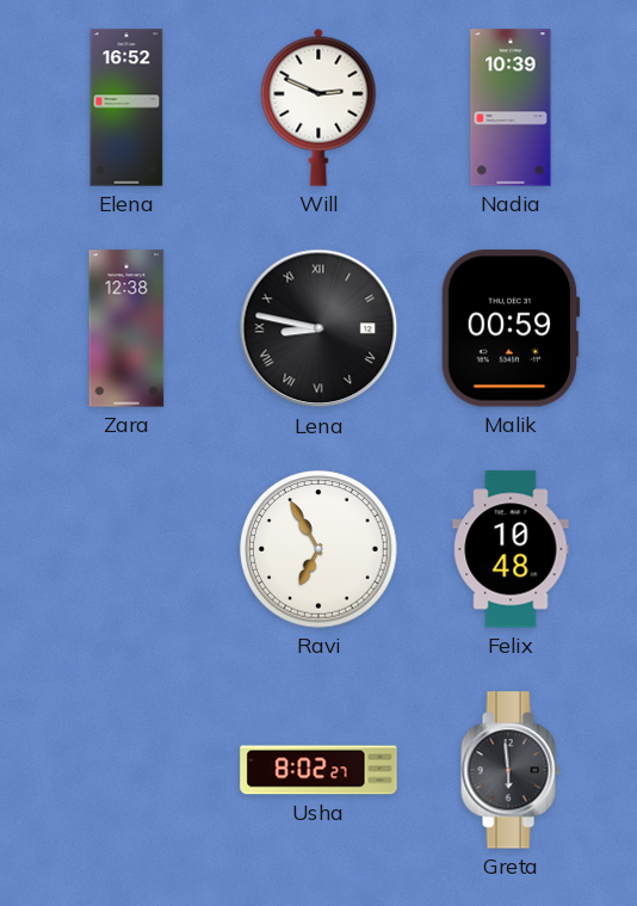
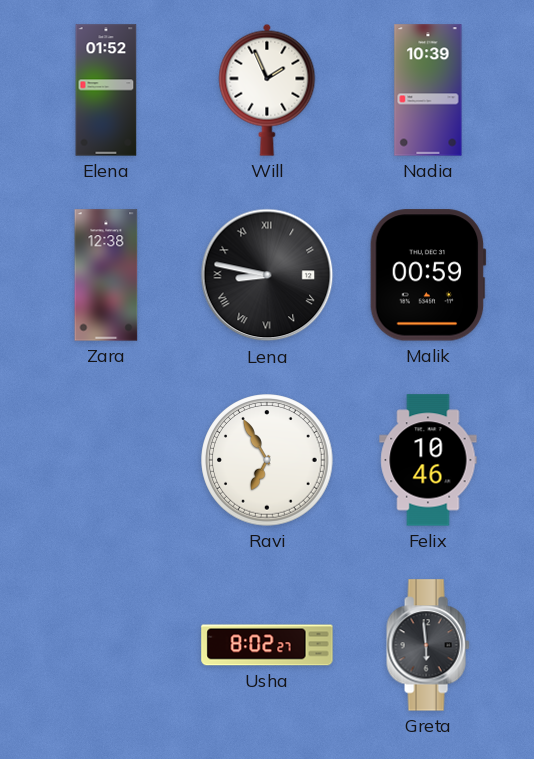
Elena: 16:52 -> 01:52
Will: 2:49 -> 1:56
Felix: 10:48 -> 10:46
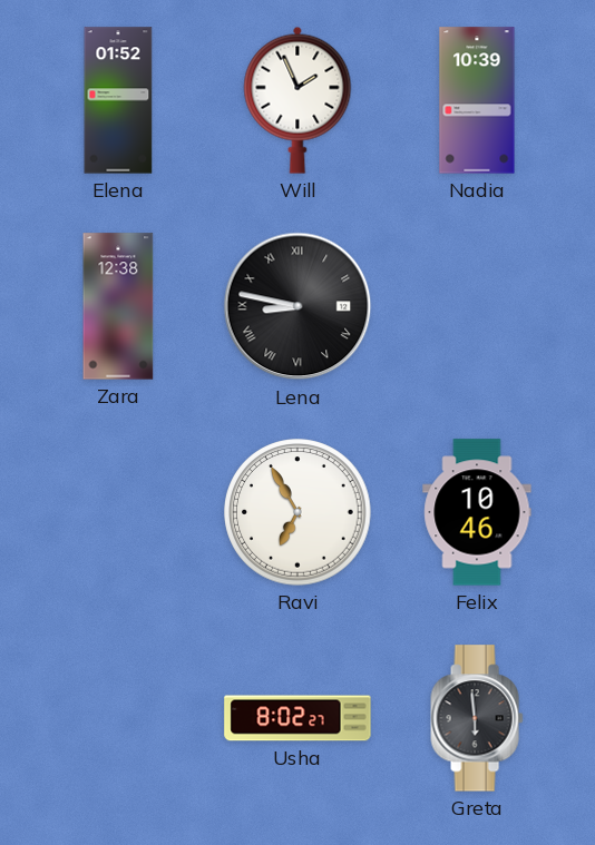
Malik: 00:59 -> none
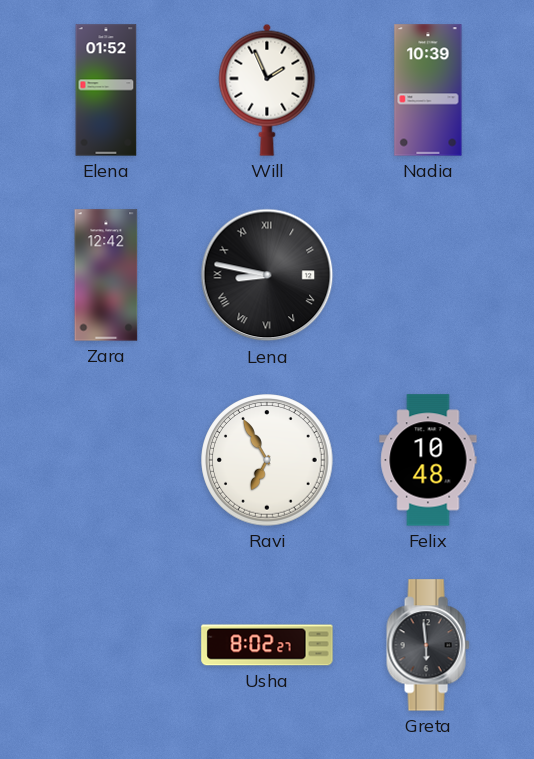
Zara: 12:38 -> 12:42
Felix: 10:46 -> 10:48
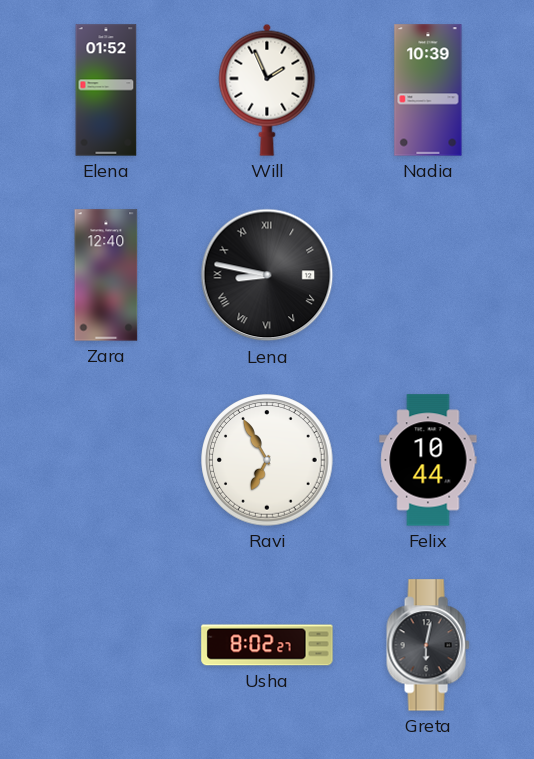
Zara: 12:42 -> 12:40
Felix: 10:48 -> 10:44
Greta: 5:59 -> 6:02
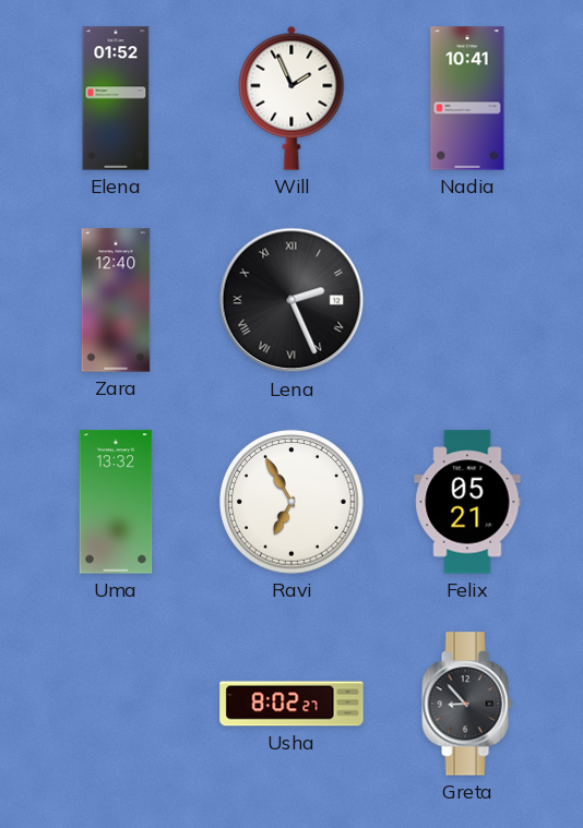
Nadia: 10:39 -> 10:41
Lena: 8:47 -> 2:26
Uma: none -> 13:32
Felix: 10:44 -> 05:21
Greta: 6:02 -> 8:53
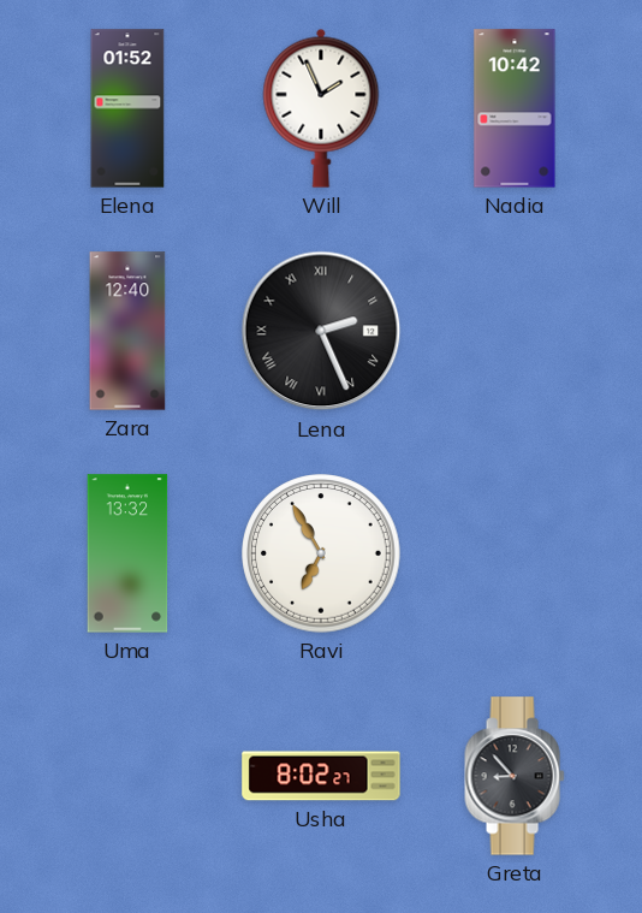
Nadia: 10:41 -> 10:42
Felix: 05:21 -> none
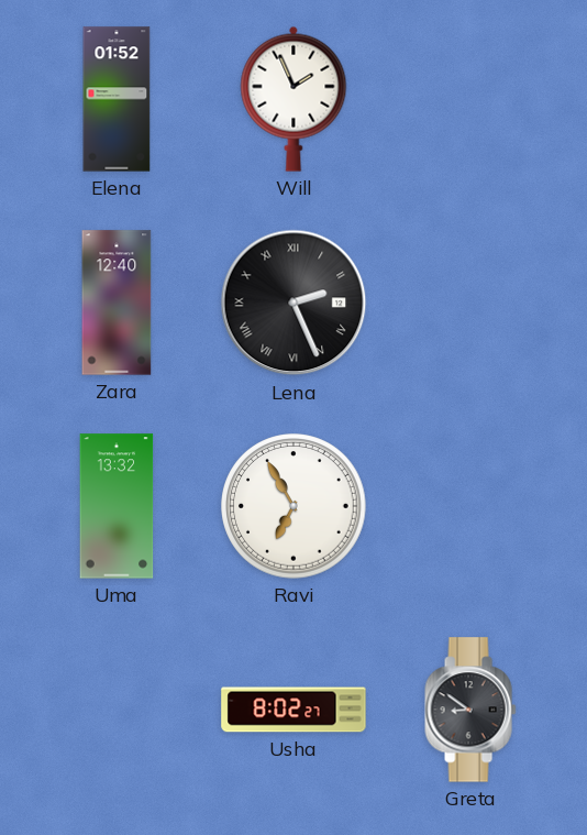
Nadia: 10:42 -> none
Greta: 8:53 -> 8:51
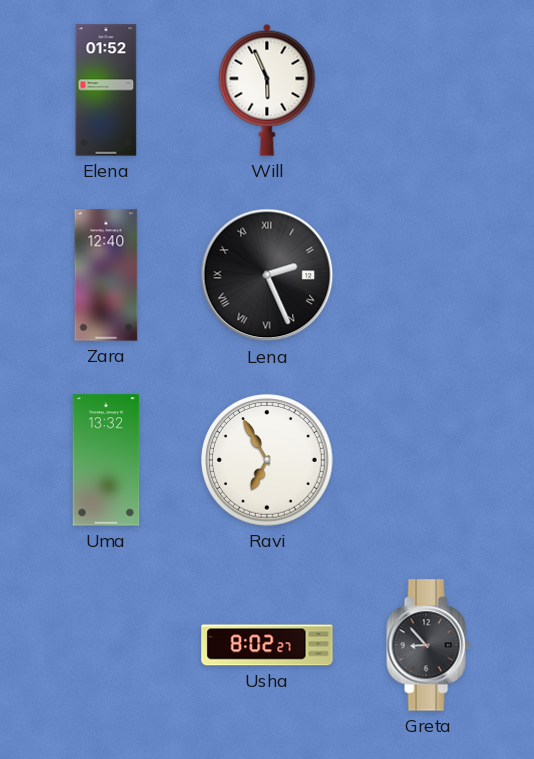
Will: 1:56 -> 5:56
Greta: 8:51 -> 8:53
